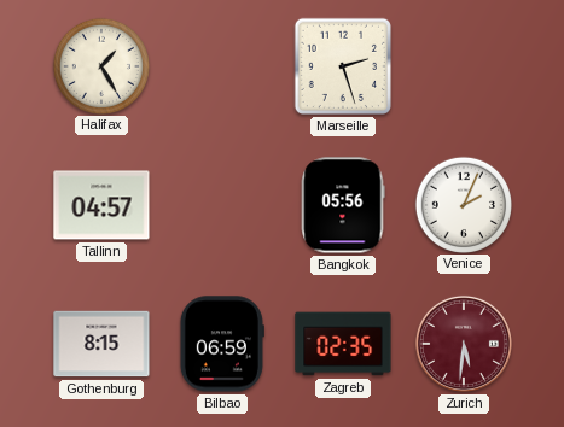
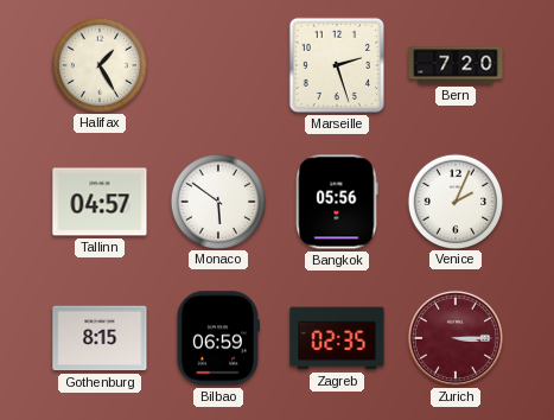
Bern: none -> 7:20
Monaco: none -> 5:51
Zurich: 5:31 -> 3:15
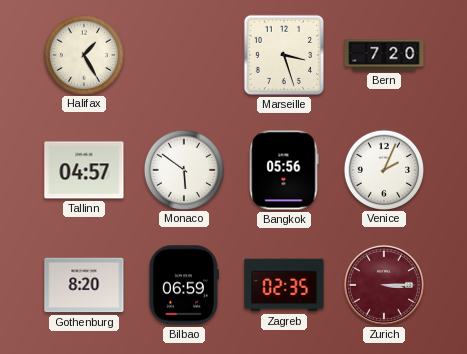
Marseille: 2:27 -> 3:27
Gothenburg: 8:15 -> 8:20
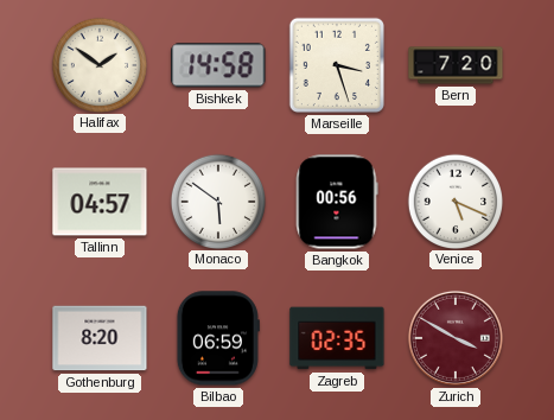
Halifax: 1:25 -> 1:51
Bishkek: none -> 14:58
Bangkok: 05:56 -> 00:56
Venice: 2:04 -> 5:19
Zurich: 3:15 -> 3:50
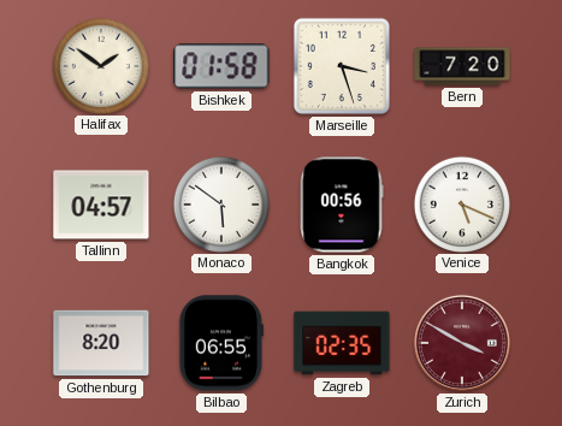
Bishkek: 14:58 -> 01:58
Bilbao: 06:59 -> 06:55
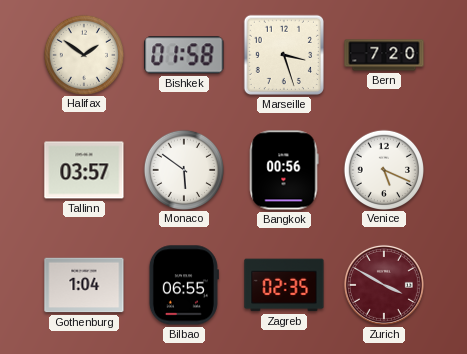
Tallinn: 04:57 -> 03:57
Gothenburg: 8:20 -> 1:04
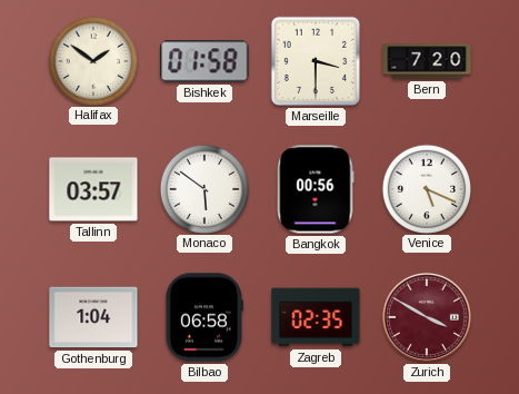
Marseille: 3:27 -> 3:30
Bilbao: 06:55 -> 06:58
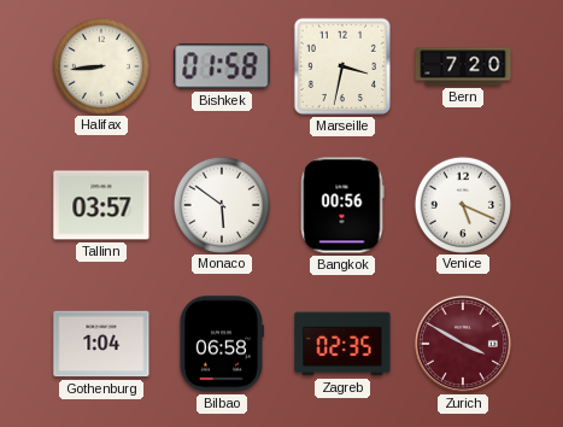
Halifax: 1:51 -> 8:44
Marseille: 3:30 -> 3:32
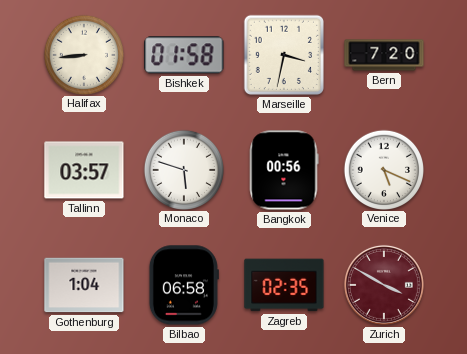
Monaco: 5:51 -> 5:48
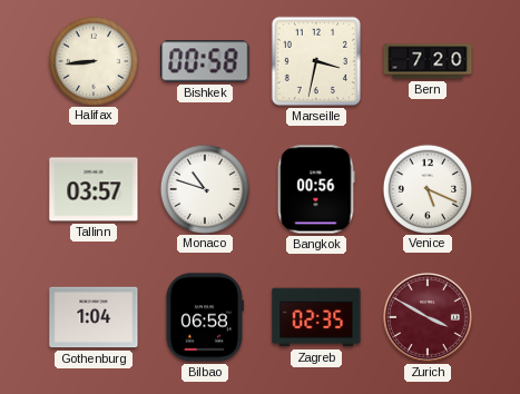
Bishkek: 01:58 -> 00:58
Monaco: 5:48 -> 10:48
